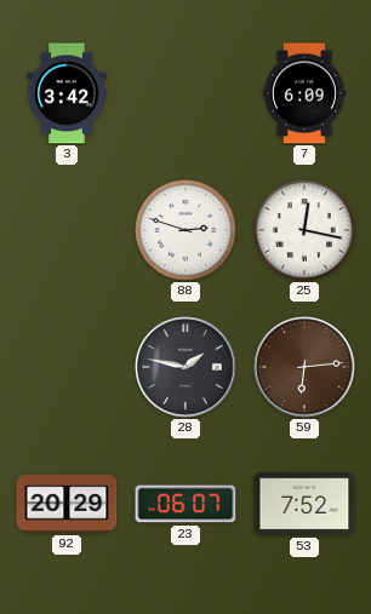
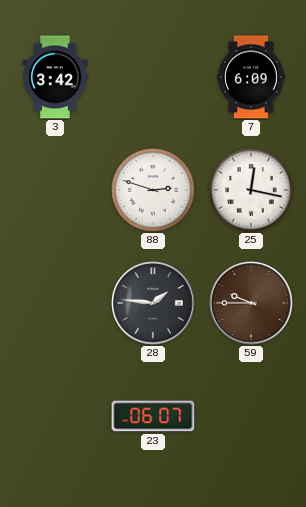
28: 1:47 -> 1:46
59: 6:14 -> 9:45
92: 20:29 -> none
53: 7:52 -> none
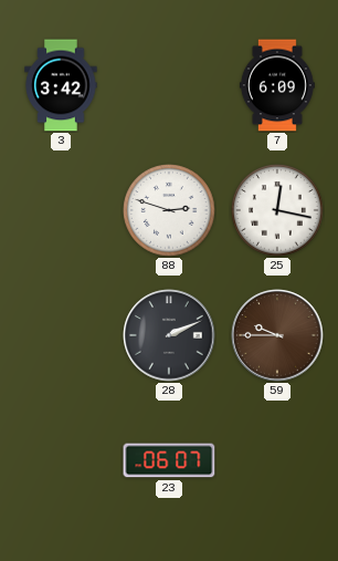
28: 1:46 -> 2:11
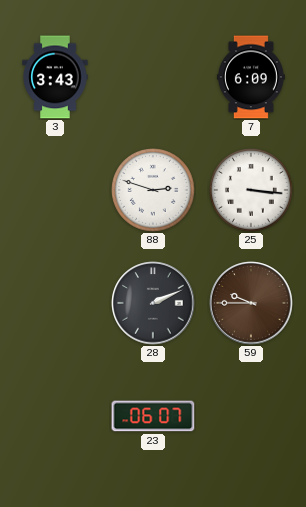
3: 3:42 -> 3:43
25: 12:17 -> 3:16
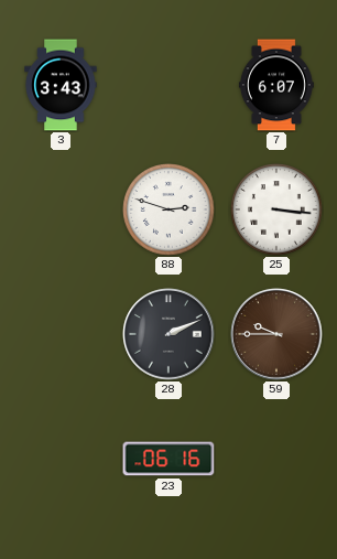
7: 6:09 -> 6:07
23: 06:07 -> 06:16
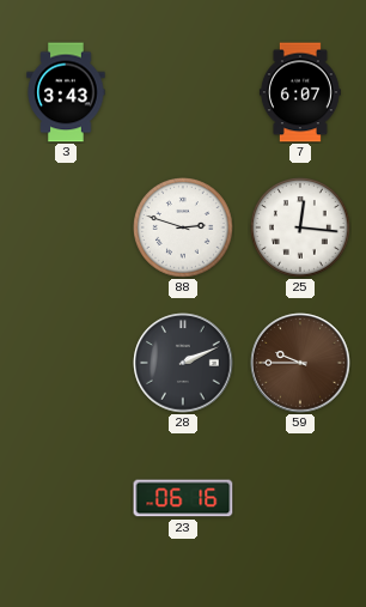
25: 3:16 -> 12:16
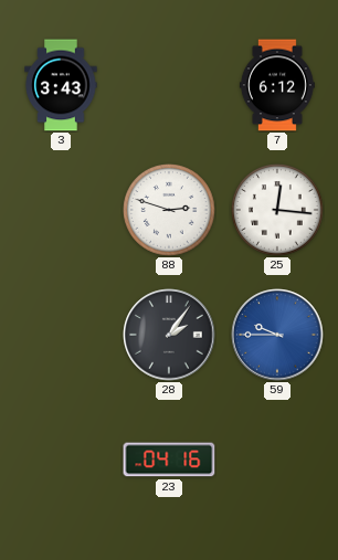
7: 6:07 -> 6:12
28: 2:11 -> 2:06
59 dial: brown -> blue
23: 06:16 -> 04:16
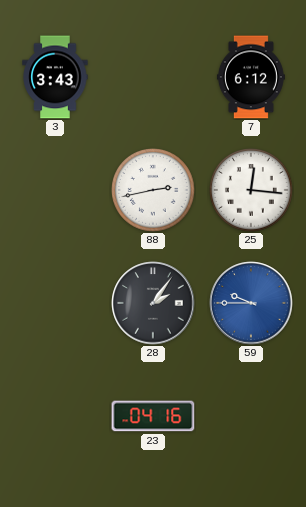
88: 2:48 -> 2:43
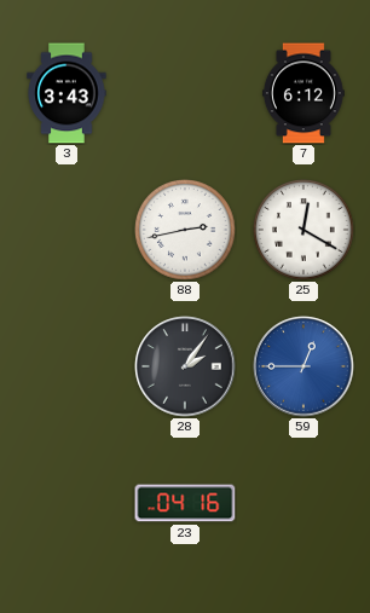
25: 12:16 -> 12:20
59: 9:45 -> 12:45
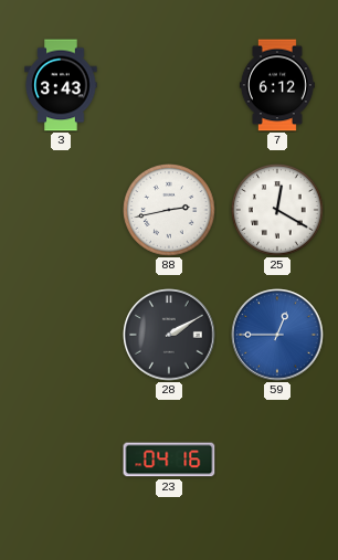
28: 2:06 -> 2:10
